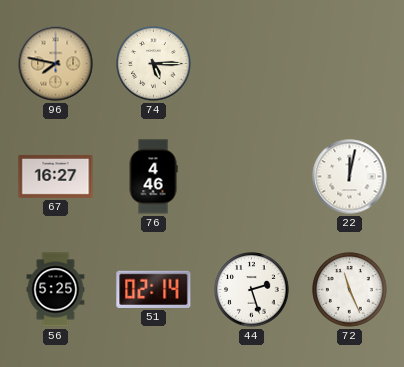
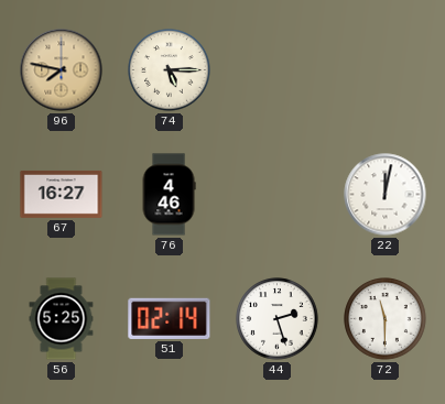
72: 11:26 -> 11:30
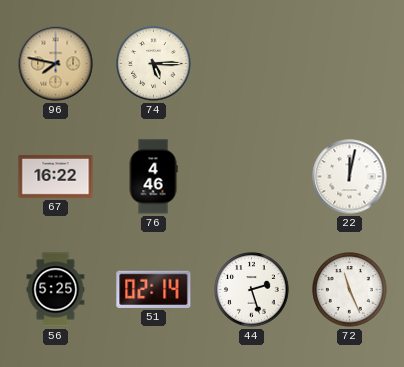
67: 16:27 -> 16:22
72: 11:30 -> 11:26
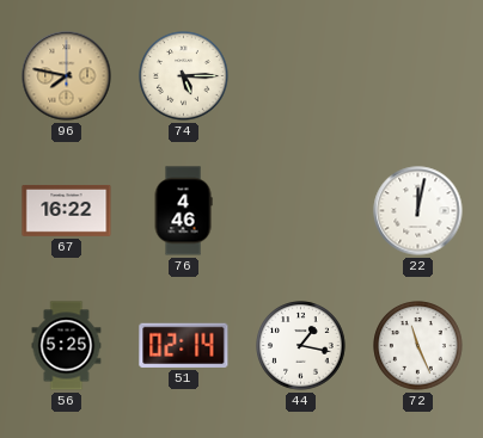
44: 2:27 -> 1:17
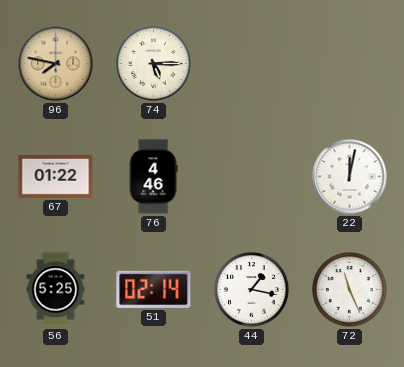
67: 16:22 -> 01:22
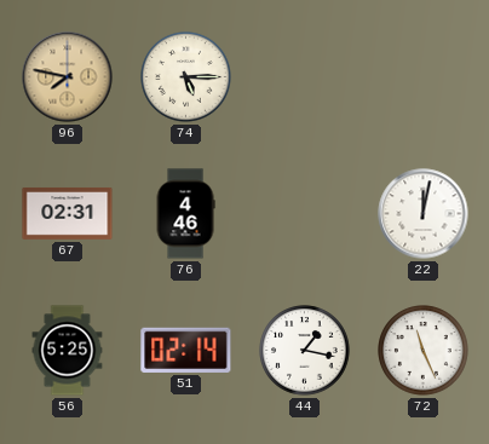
67: 01:22 -> 02:31
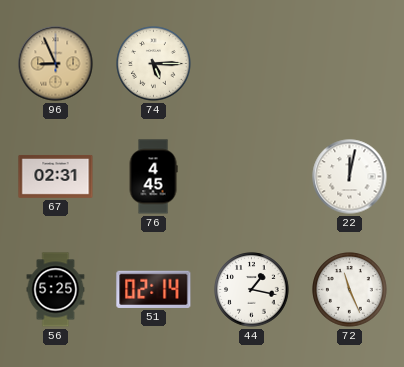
96: 7:47 -> 8:56
76: 4:46 -> 4:45
